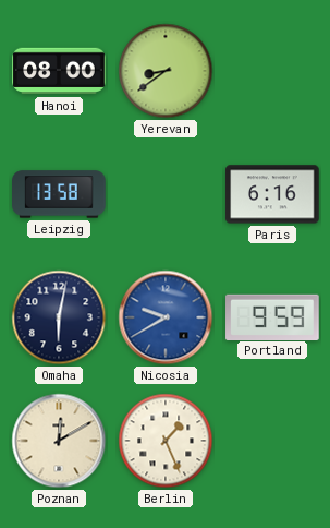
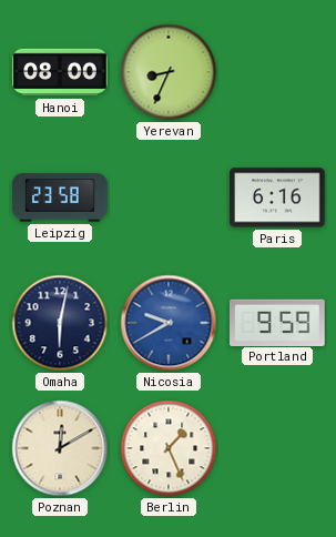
Yerevan: 8:39 -> 8:34
Leipzig: 13:58 -> 23:58
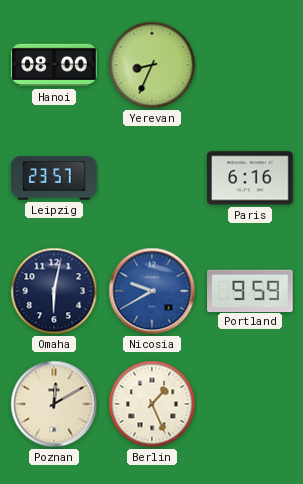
Leipzig: 23:58 -> 23:57
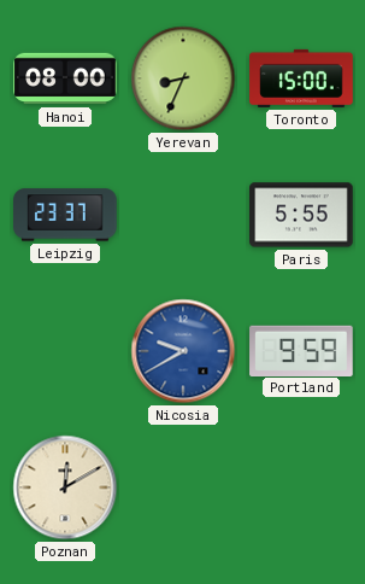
Toronto: none -> 15:00
Leipzig: 23:57 -> 23:37
Paris: 6:16 -> 5:55
Omaha: 6:02 -> none
Berlin: 1:26 -> none
